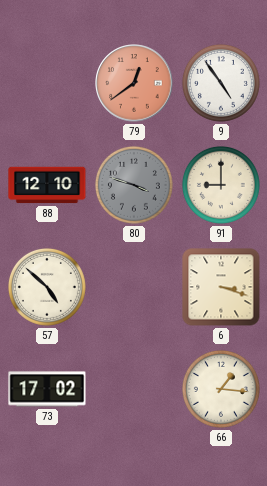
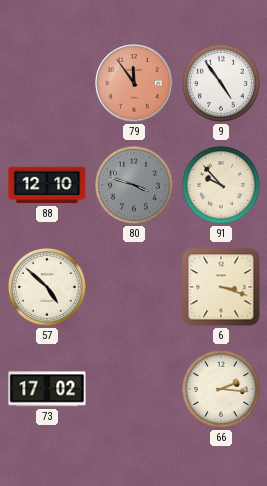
79: 12:39 -> 11:54
91: 9:00 -> 9:53
66: 1:16 -> 2:16
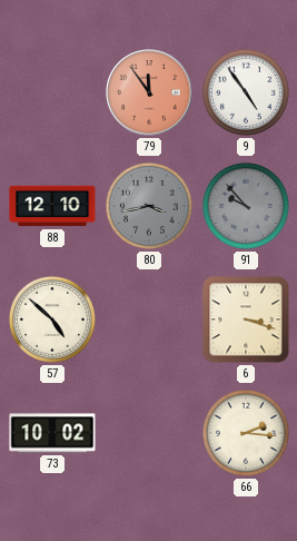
80: 3:48 -> 3:43
91 dial: cream -> grey
73: 17:02 -> 10:02
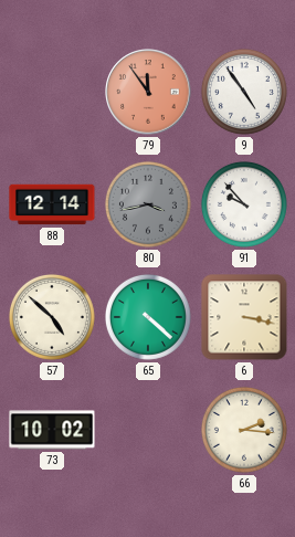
88: 12:10 -> 12:14
91 dial: grey -> white
65: none -> 4:22
6: 3:18 -> 3:17
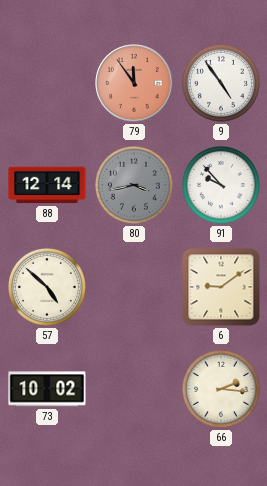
65: 4:22 -> none
6: 3:17 -> 9:09
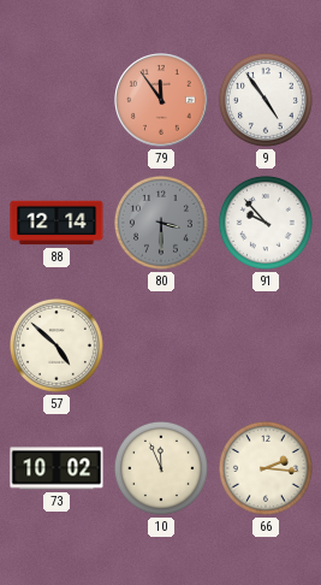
80: 3:43 -> 3:30
6: 9:09 -> none
10: none -> 11:56
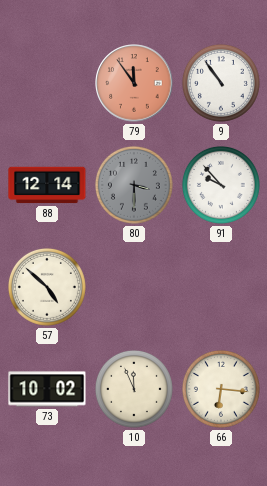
9: 4:54 -> 10:54
66: 2:16 -> 6:16
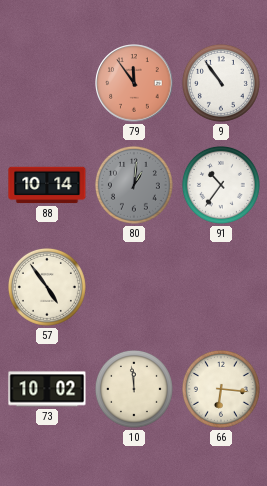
88: 12:14 -> 10:14
80: 3:30 -> 1:01
91: 9:53 -> 10:36
57: 4:52 -> 4:54
10: 11:56 -> 11:59
